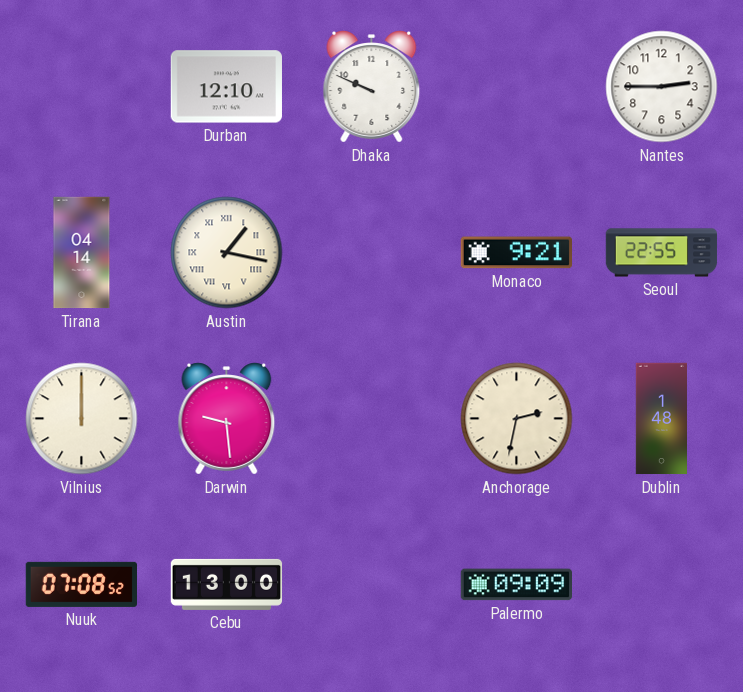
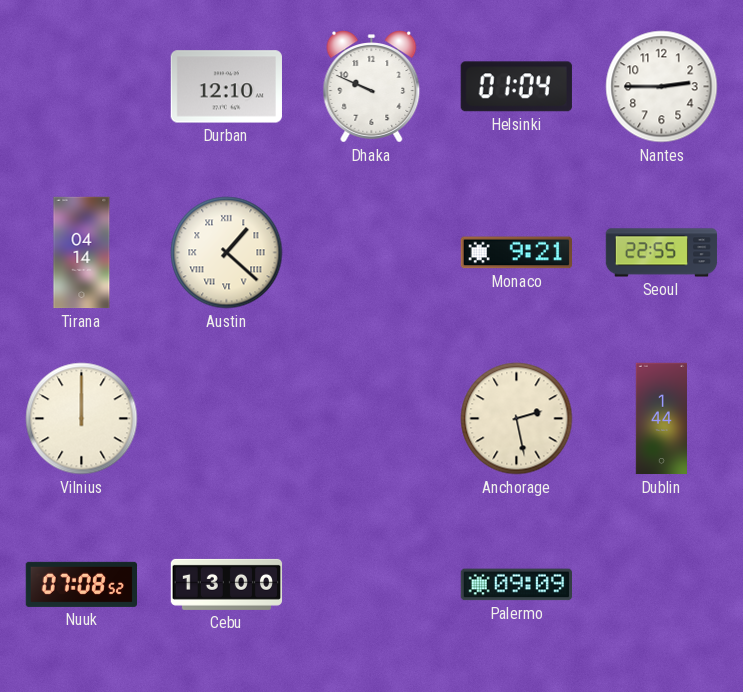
Helsinki: none -> 01:04
Austin: 1:17 -> 1:22
Darwin: 9:29 -> none
Anchorage: 2:32 -> 2:28
Dublin: 1:48 -> 1:44
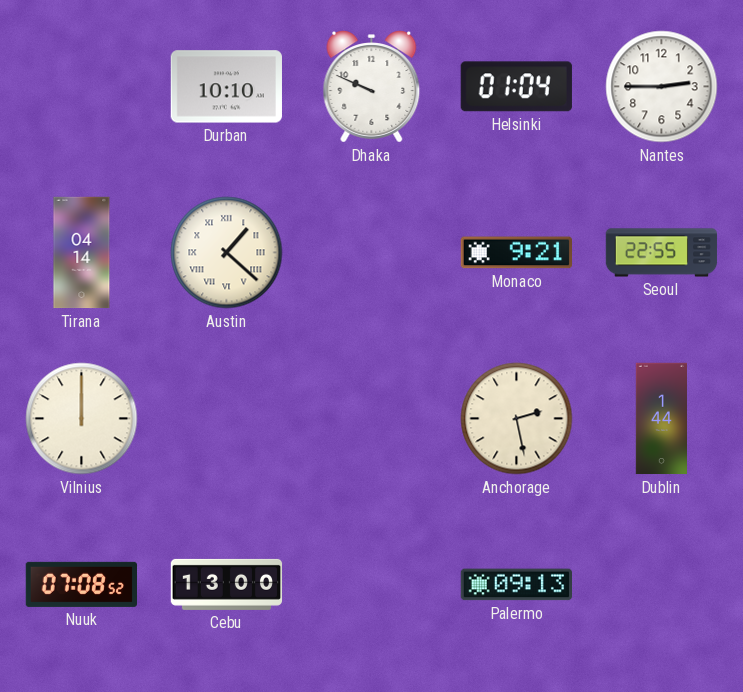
Durban: 12:10 -> 10:10
Palermo: 09:09 -> 09:13
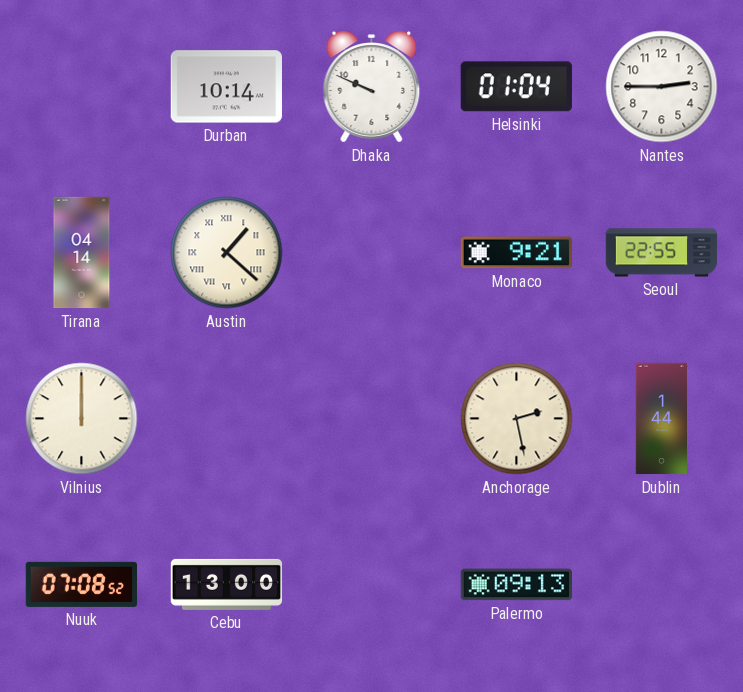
Durban: 10:10 -> 10:14
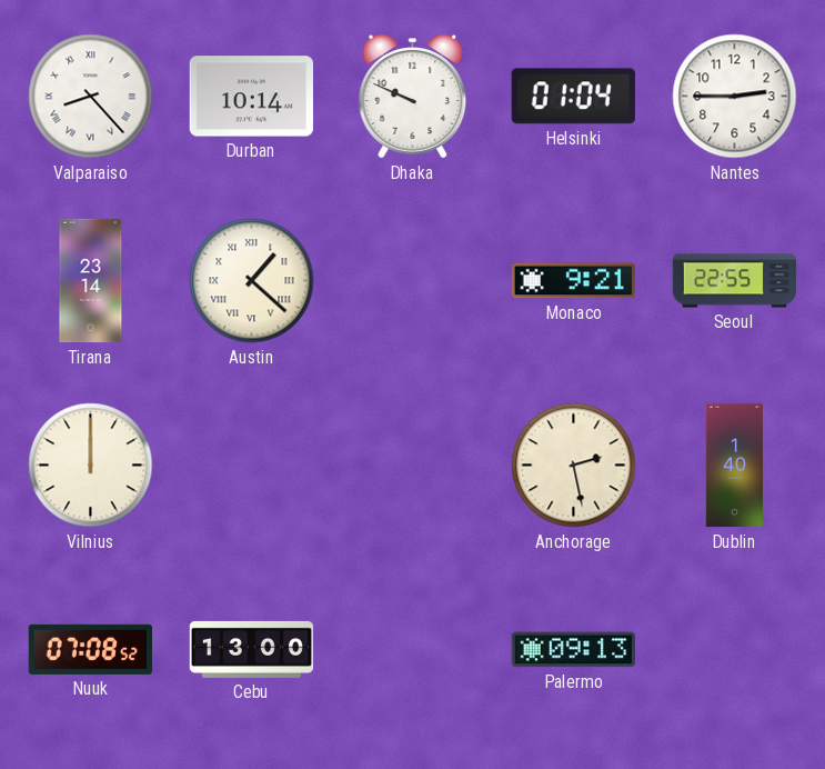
Valparaiso: none -> 8:23
Tirana: 04:14 -> 23:14
Dublin: 1:44 -> 1:40
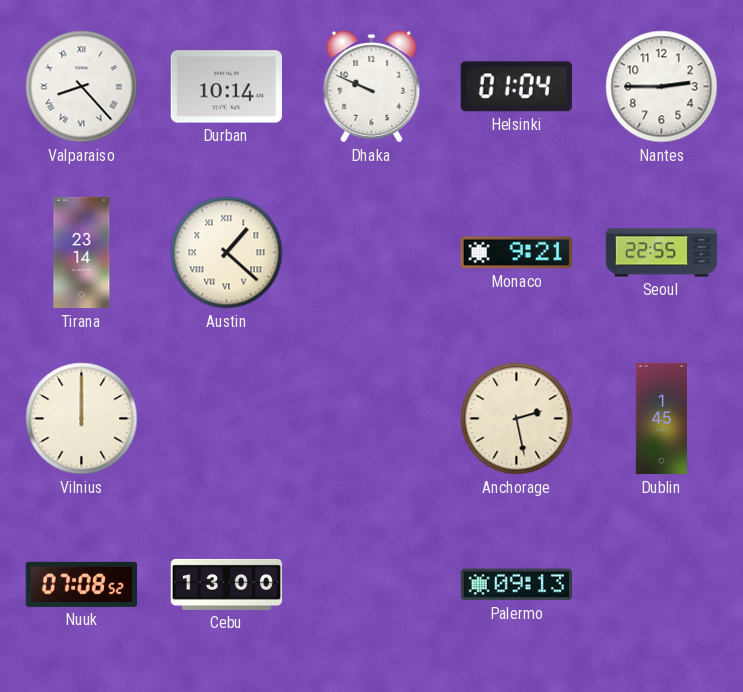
Dublin: 1:40 -> 1:45
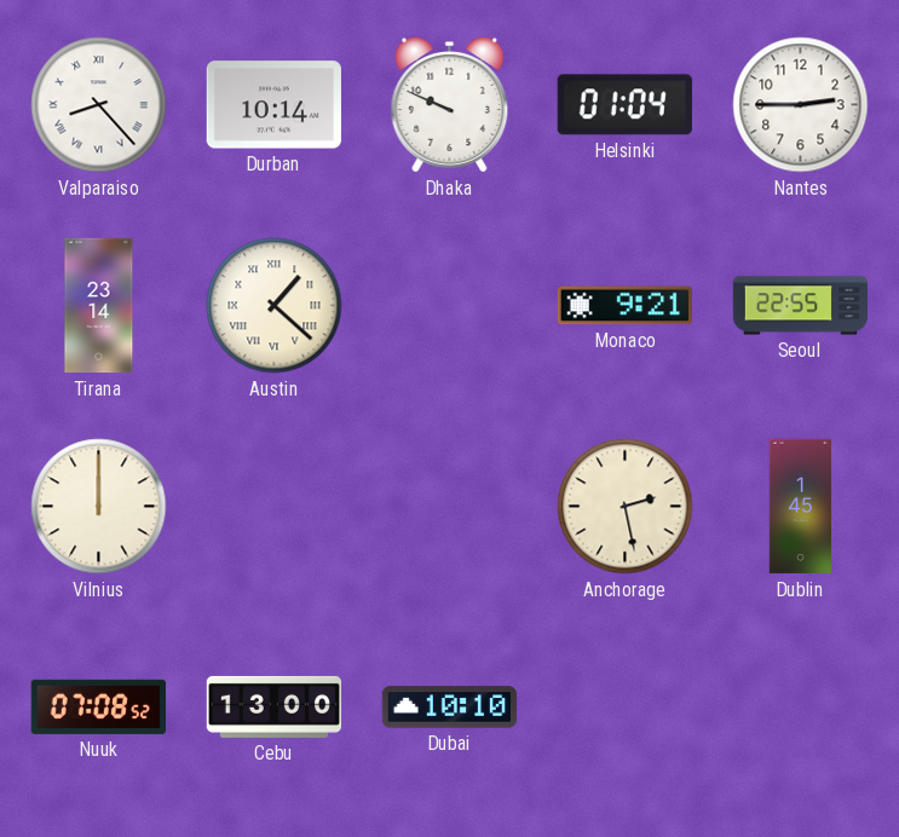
Dubai: none -> 10:10
Palermo: 09:13 -> none
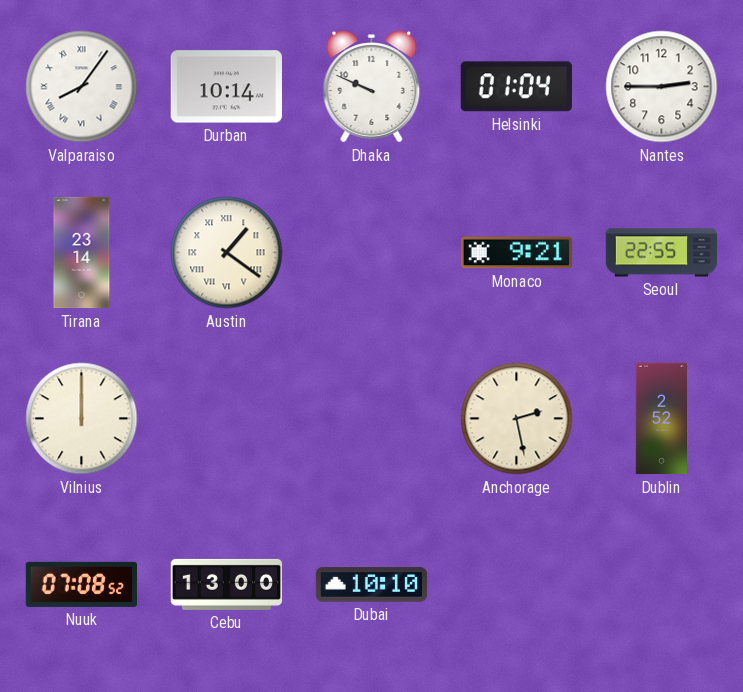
Valparaiso: 8:23 -> 8:06
Austin: 1:22 -> 1:21
Dublin: 1:45 -> 2:52
